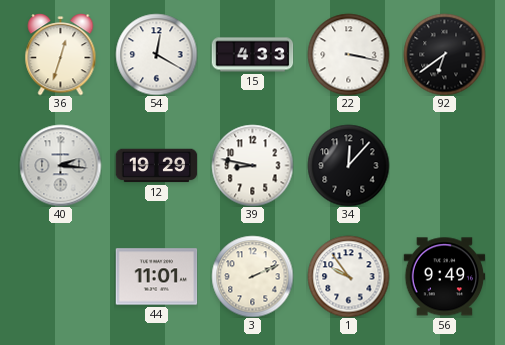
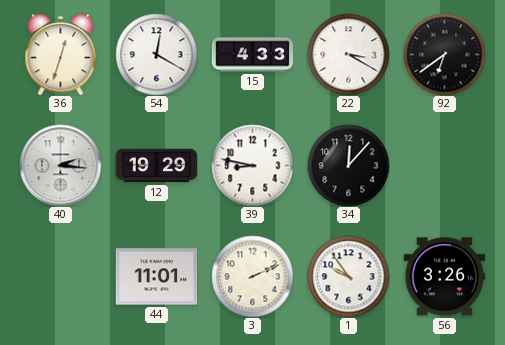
22: 3:17 -> 3:20
56: 9:49 -> 3:26
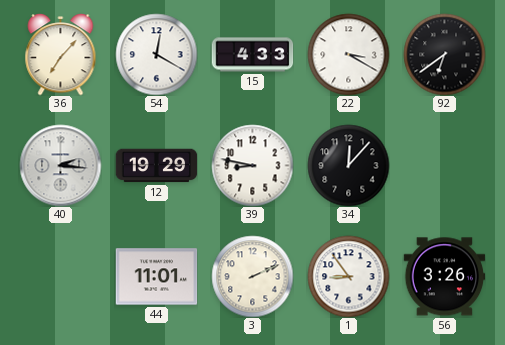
36: 12:33 -> 7:07
1: 9:54 -> 8:54
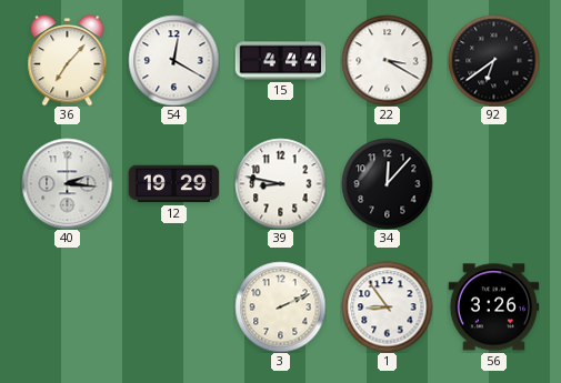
15: 4:33 -> 4:44
44: 11:01 -> none
